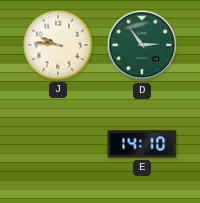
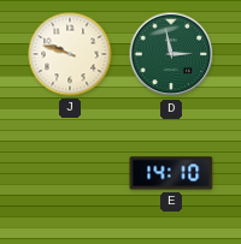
J: 9:46 -> 9:48
D: 2:54 -> 2:58
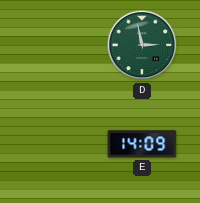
J: 9:48 -> none
E: 14:10 -> 14:09
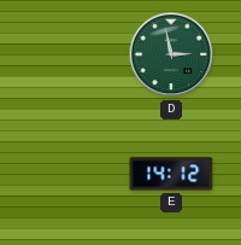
E: 14:09 -> 14:12
